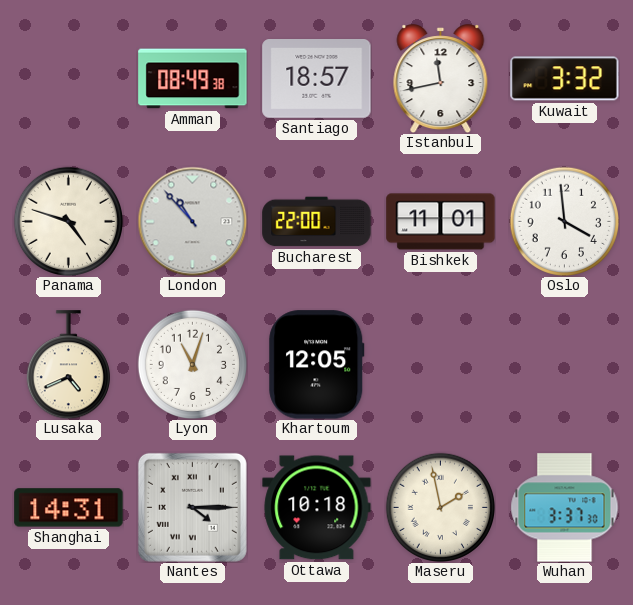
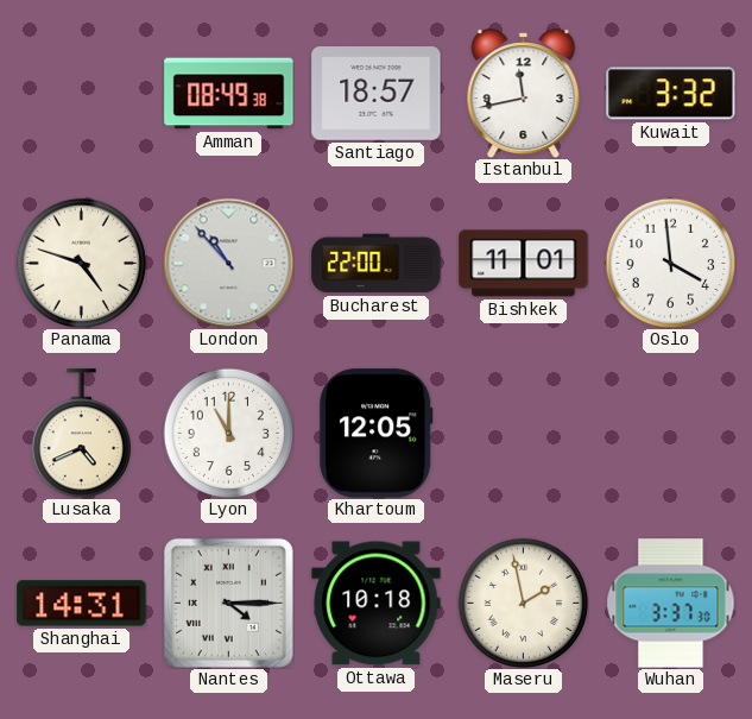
Lyon: 11:03 -> 11:00
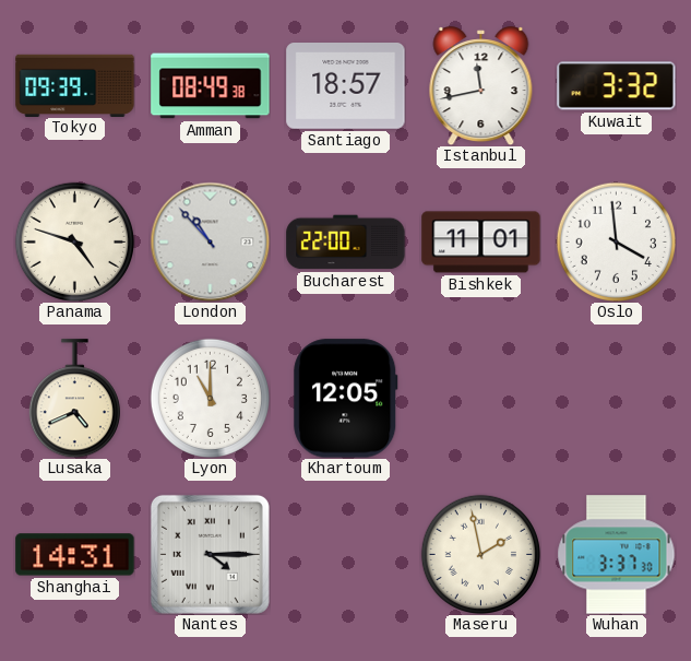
Tokyo: none -> 09:39
Ottawa: 10:18 -> none
